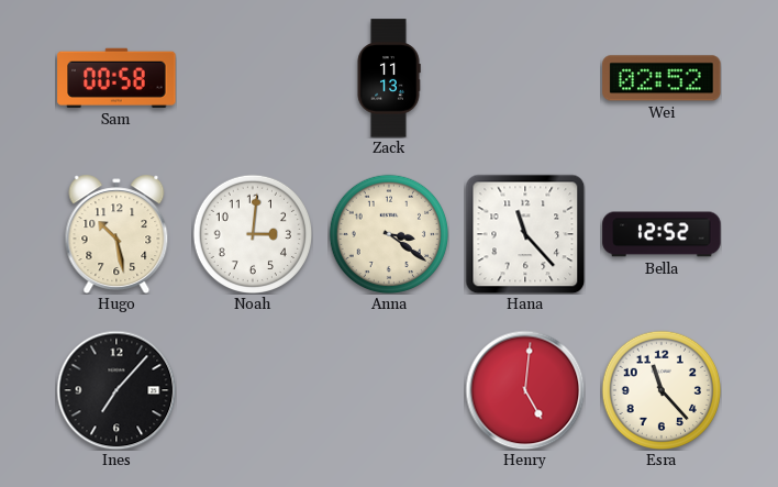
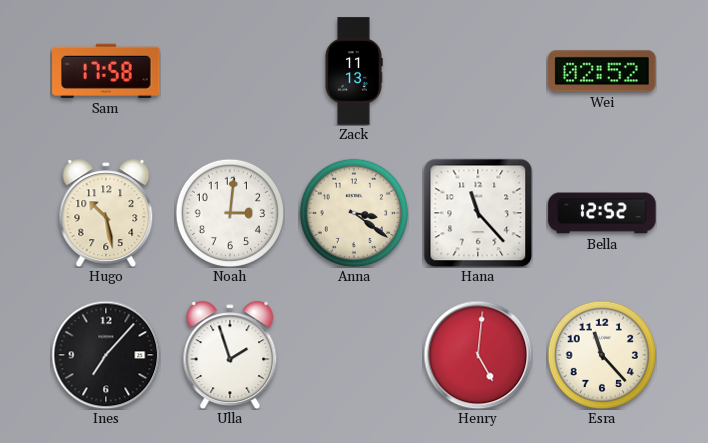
Sam: 00:58 -> 17:58
Ulla: none -> 1:57
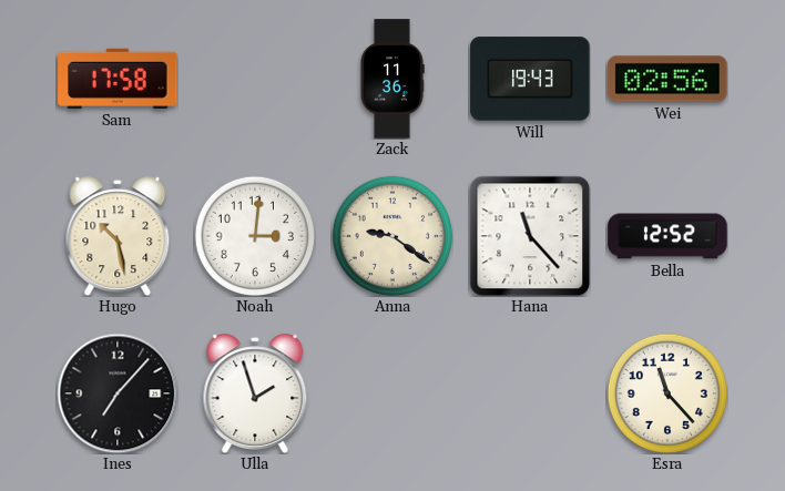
Zack: 11:13 -> 11:36
Will: none -> 19:43
Wei: 02:52 -> 02:56
Anna: 3:21 -> 9:21
Henry: 5:01 -> none
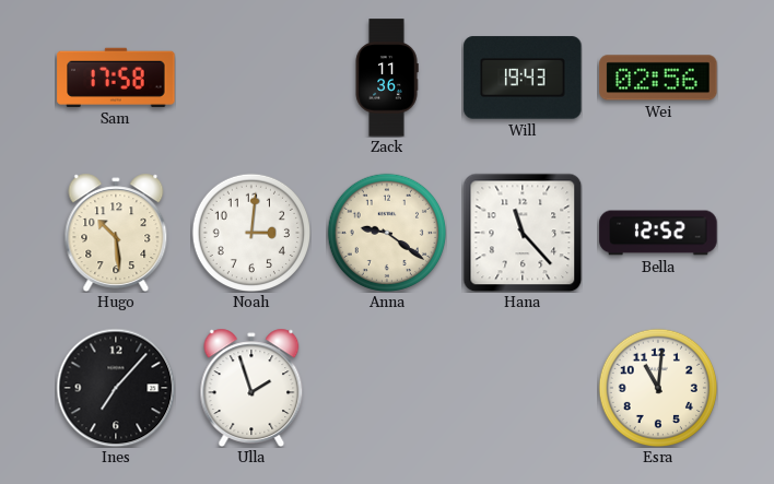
Hugo: 10:28 -> 10:29
Esra: 11:23 -> 11:01
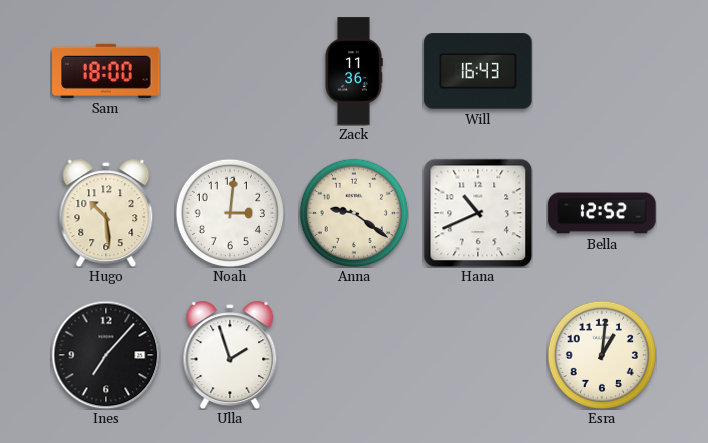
Sam: 17:58 -> 18:00
Will: 19:43 -> 16:43
Wei: 02:56 -> none
Hana: 11:23 -> 10:41
Esra: 11:01 -> 1:01
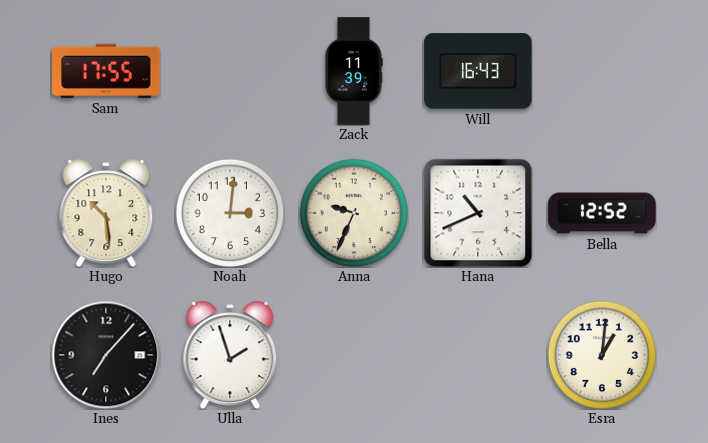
Sam: 18:00 -> 17:55
Zack: 11:36 -> 11:39
Anna: 9:21 -> 9:34
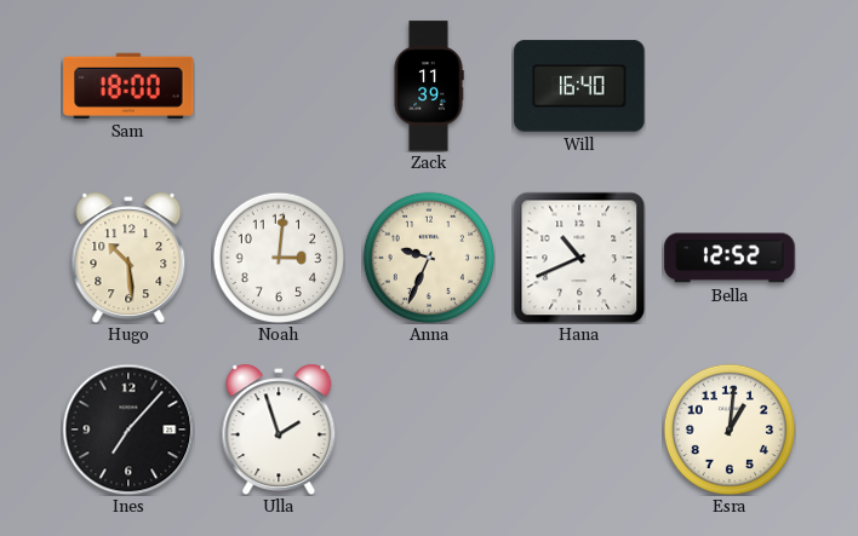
Sam: 17:55 -> 18:00
Will: 16:43 -> 16:40
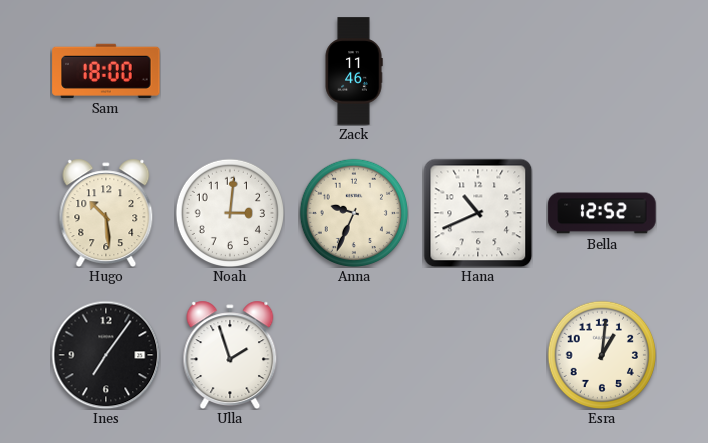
Zack: 11:39 -> 11:46
Will: 16:40 -> none
Ines: 7:07 -> 7:06
